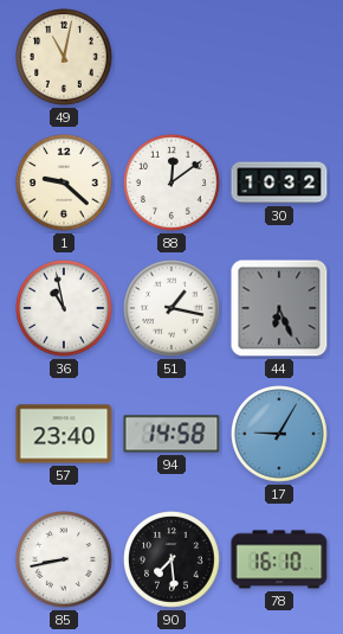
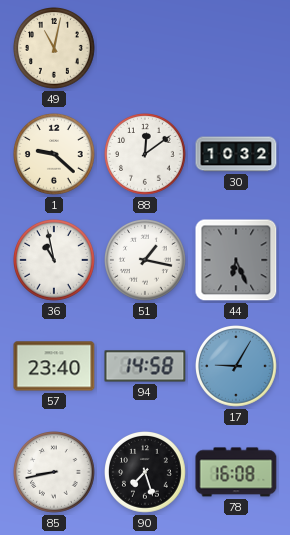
90: 7:29 -> 7:27
78: 16:10 -> 16:08
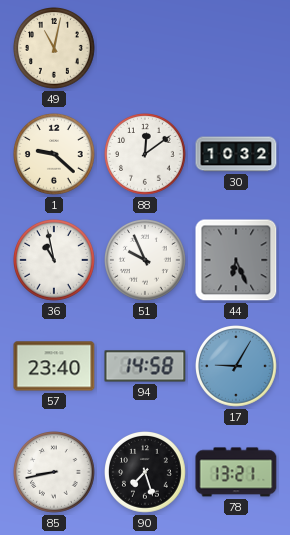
51: 1:17 -> 9:56
78: 16:08 -> 13:21
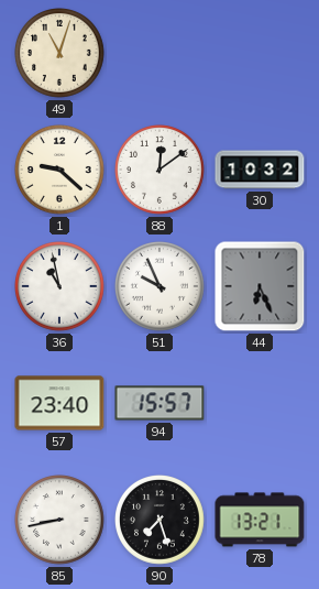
49: 11:02 -> 11:03
94: 14:58 -> 15:57
17: 9:05 -> none
